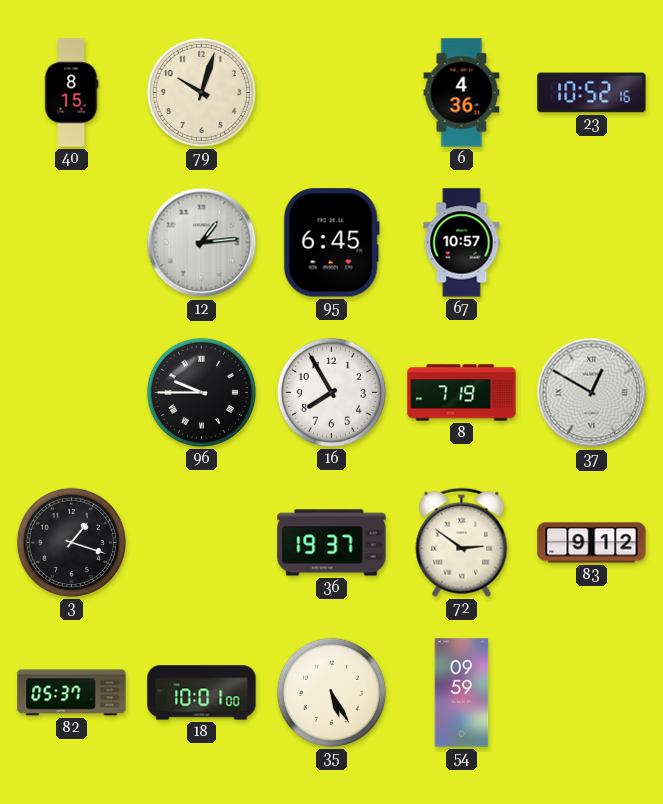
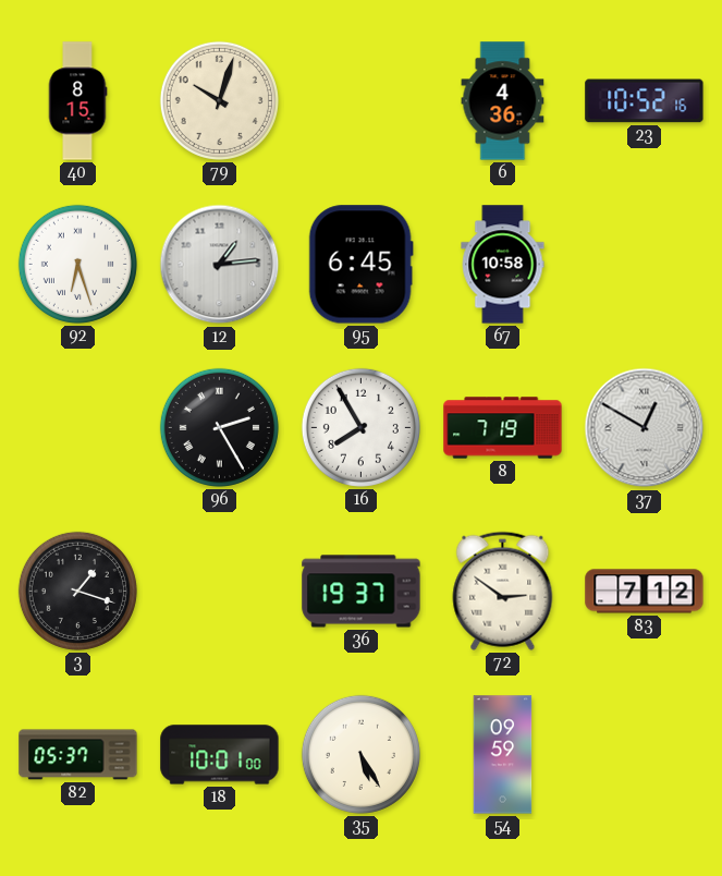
92: none -> 6:27
67: 10:57 -> 10:58
96: 9:45 -> 2:25
83: 9:12 -> 7:12
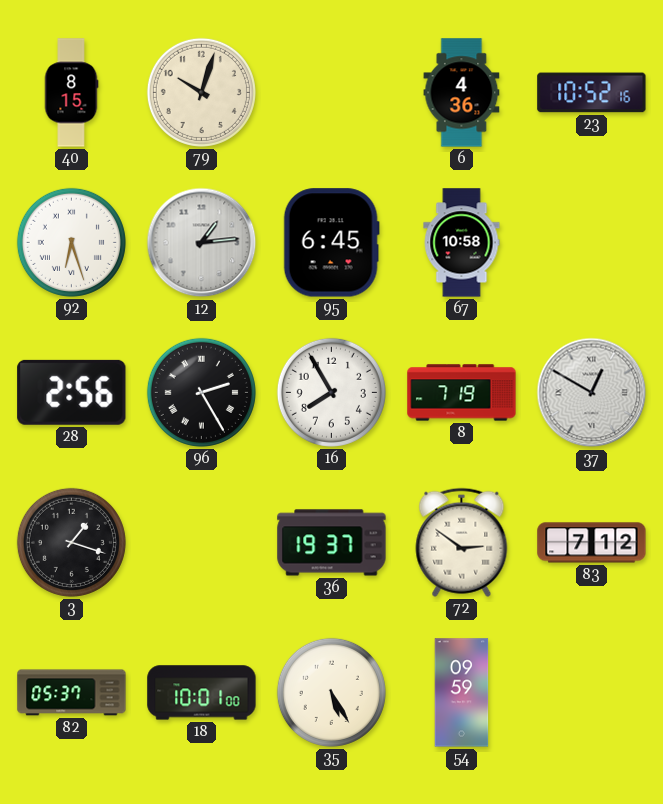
28: none -> 2:56
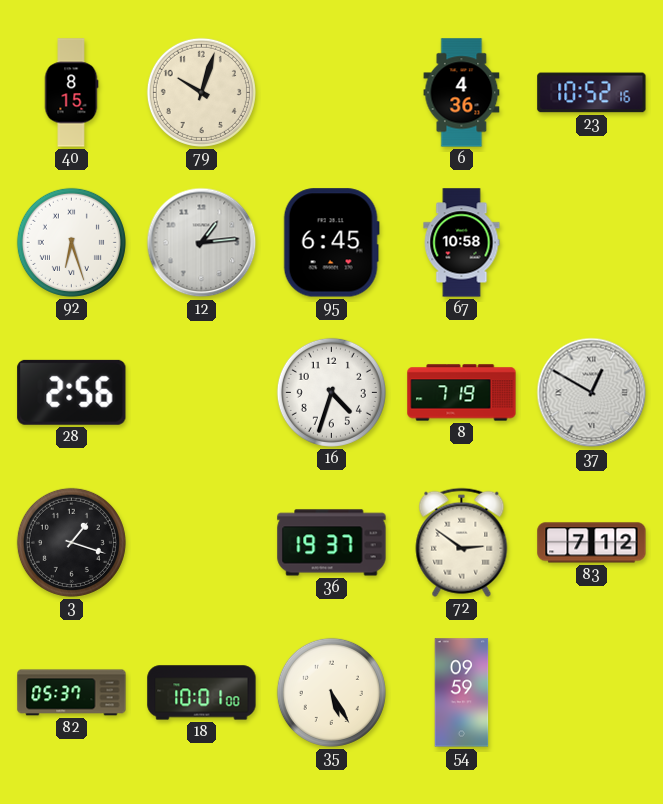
96: 2:25 -> none
16: 7:55 -> 4:33
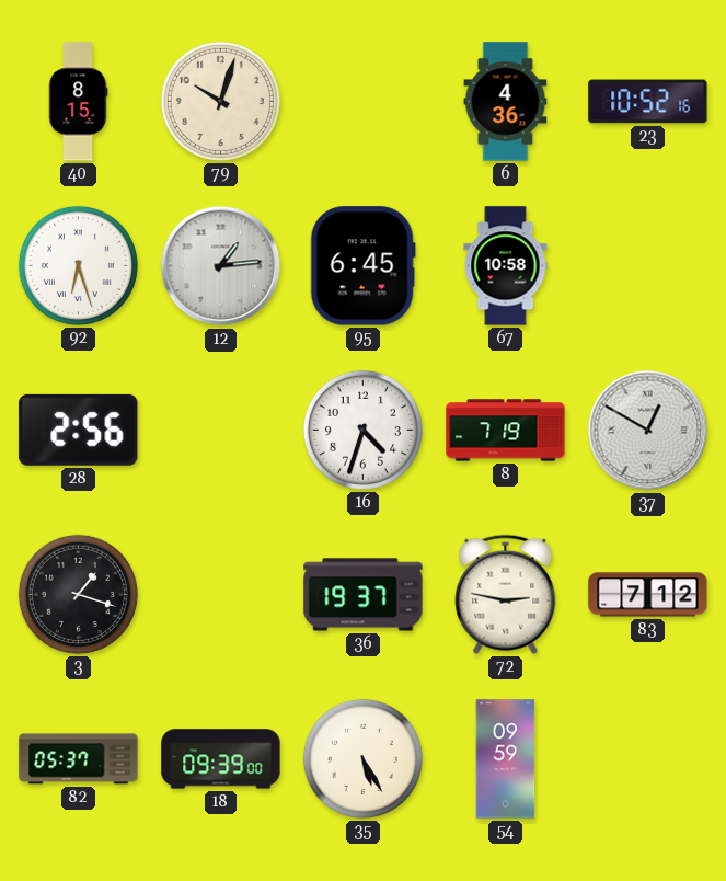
72: 2:51 -> 2:47
18: 10:01 -> 09:39
